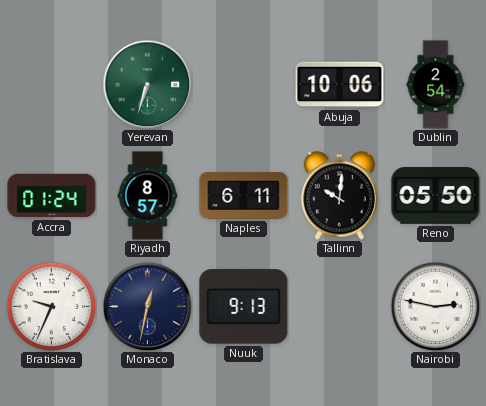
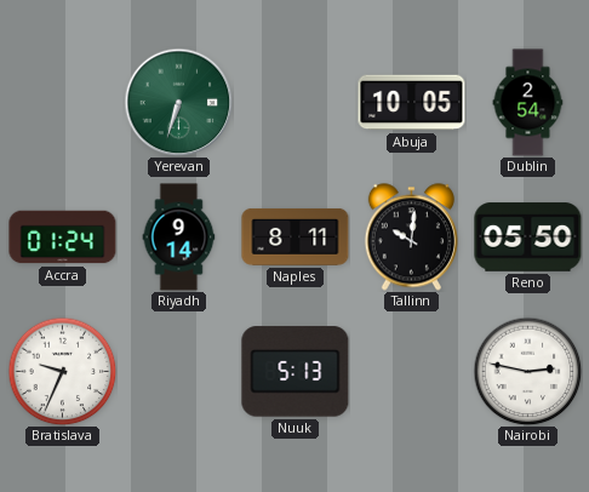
Abuja: 10:06 -> 10:05
Riyadh: 8:57 -> 9:14
Naples: 6:11 -> 8:11
Monaco: 12:32 -> none
Nuuk: 9:13 -> 5:13
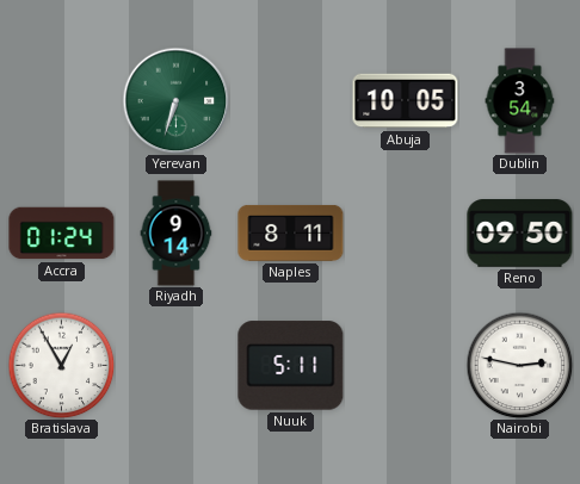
Dublin: 2:54 -> 3:54
Tallinn: 10:01 -> none
Reno: 05:50 -> 09:50
Bratislava: 9:34 -> 12:55
Nuuk: 5:13 -> 5:11
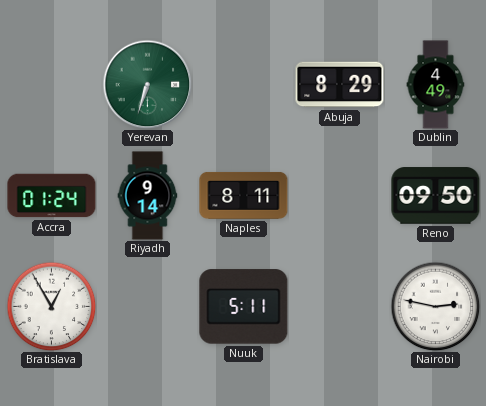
Abuja: 10:05 -> 8:29
Dublin: 3:54 -> 4:49
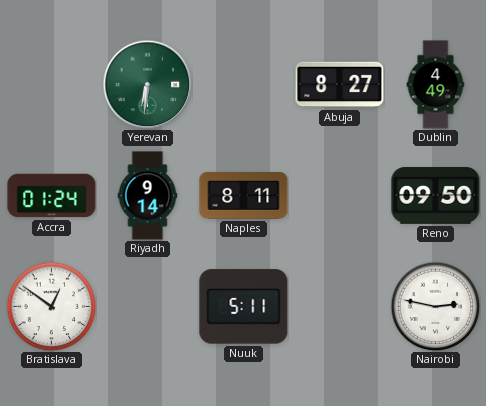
Yerevan: 6:33 -> 6:31
Abuja: 8:29 -> 8:27
Bratislava: 12:55 -> 12:51
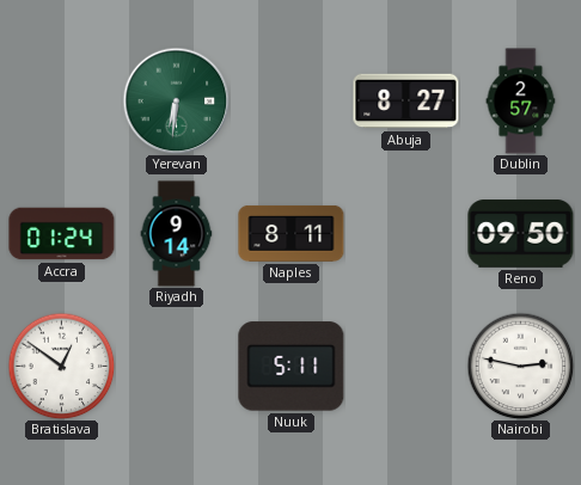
Dublin: 4:49 -> 2:57
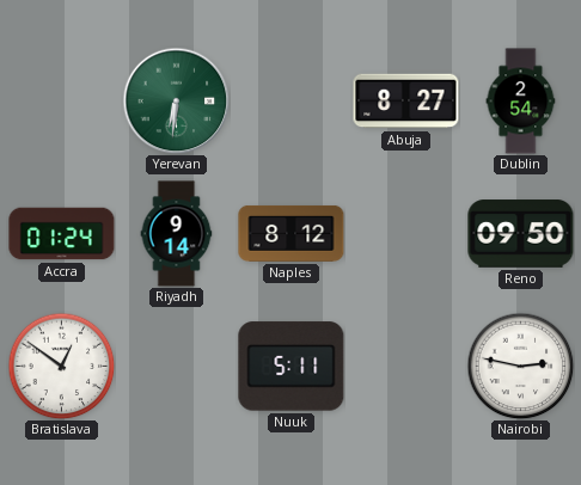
Dublin: 2:57 -> 2:54
Naples: 8:11 -> 8:12
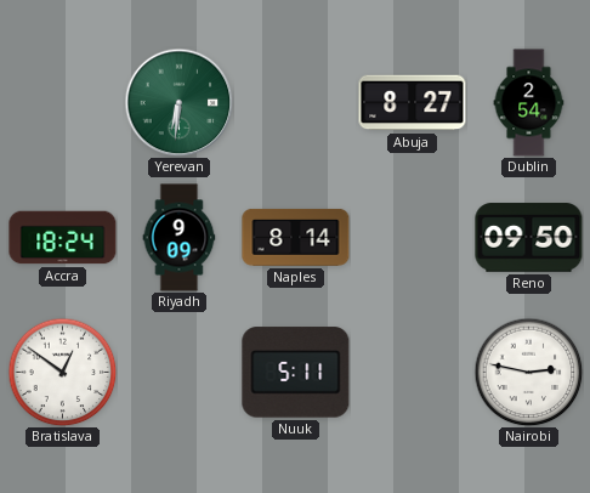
Accra: 01:24 -> 18:24
Riyadh: 9:14 -> 9:09
Naples: 8:12 -> 8:14
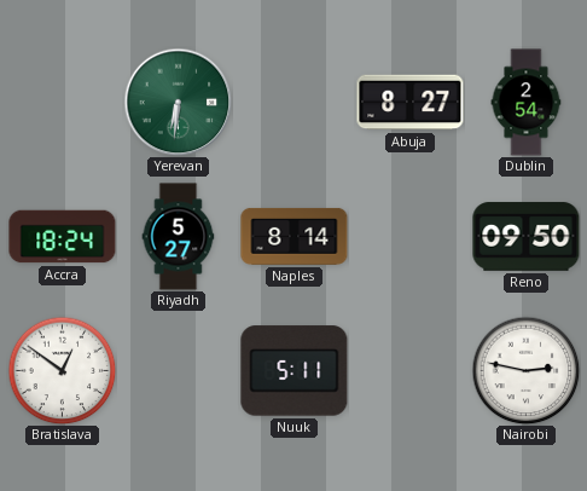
Riyadh: 9:09 -> 5:27
